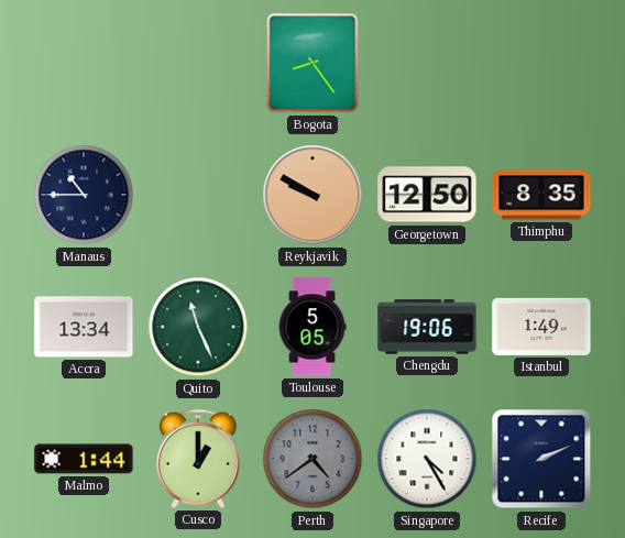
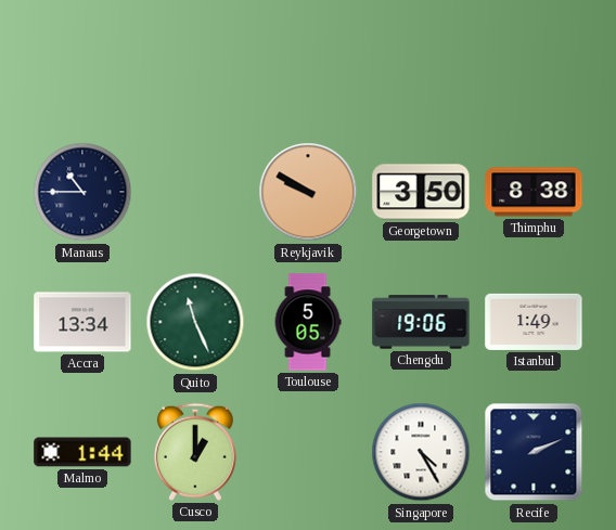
Bogota: 8:24 -> none
Georgetown: 12:50 -> 3:50
Thimphu: 8:35 -> 8:38
Perth: 4:39 -> none
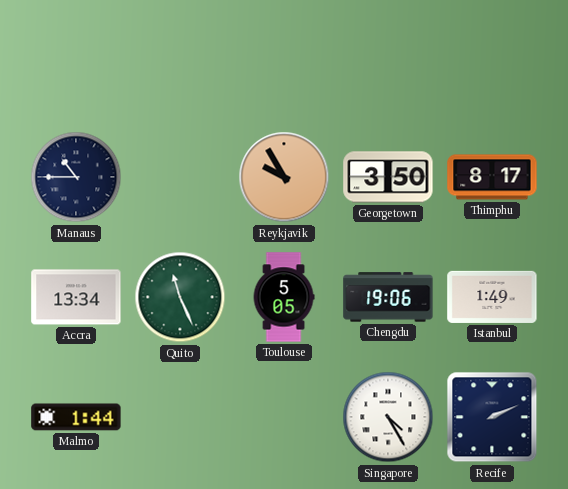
Reykjavik: 9:50 -> 9:55
Thimphu: 8:38 -> 8:17
Cusco: 1:00 -> none
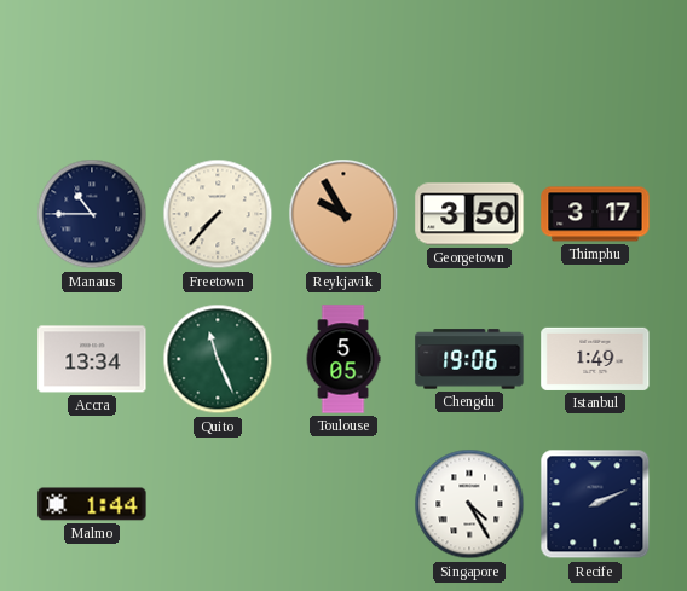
Freetown: none -> 7:37
Thimphu: 8:17 -> 3:17
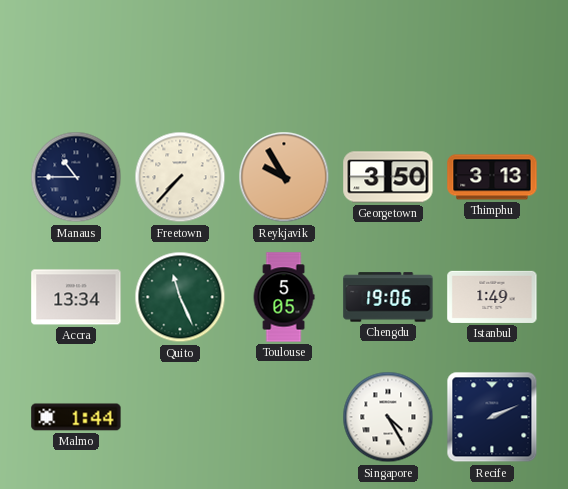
Thimphu: 3:17 -> 3:13
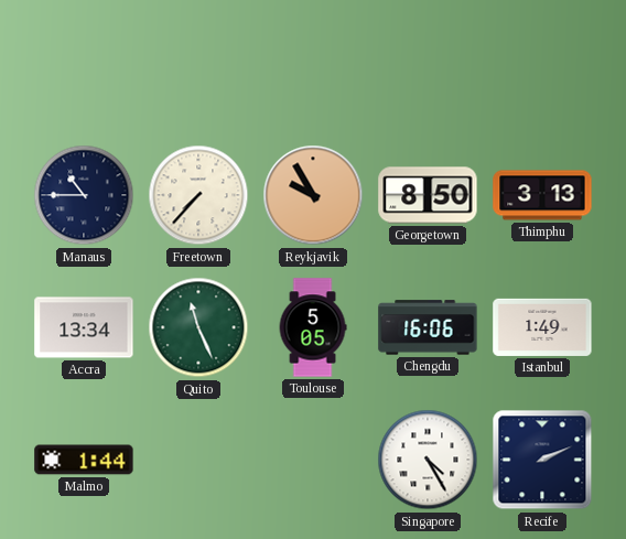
Georgetown: 3:50 -> 8:50
Chengdu: 19:06 -> 16:06
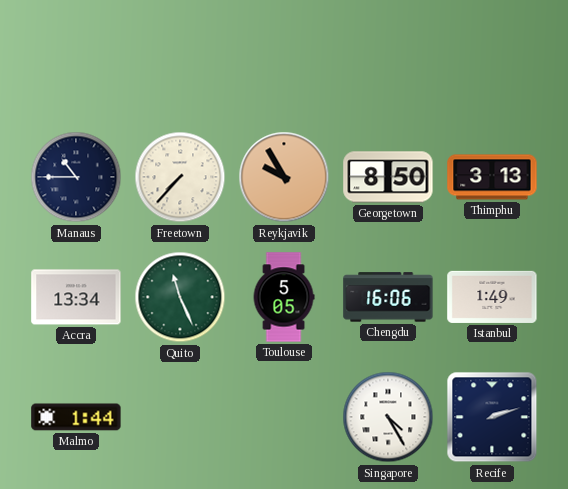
Recife: 2:11 -> 2:12
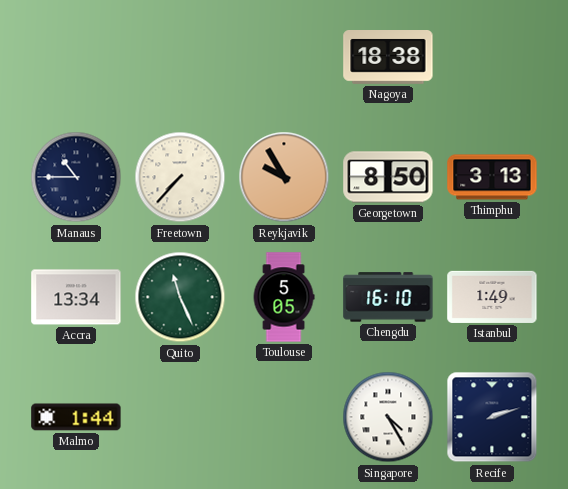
Nagoya: none -> 18:38
Chengdu: 16:06 -> 16:10
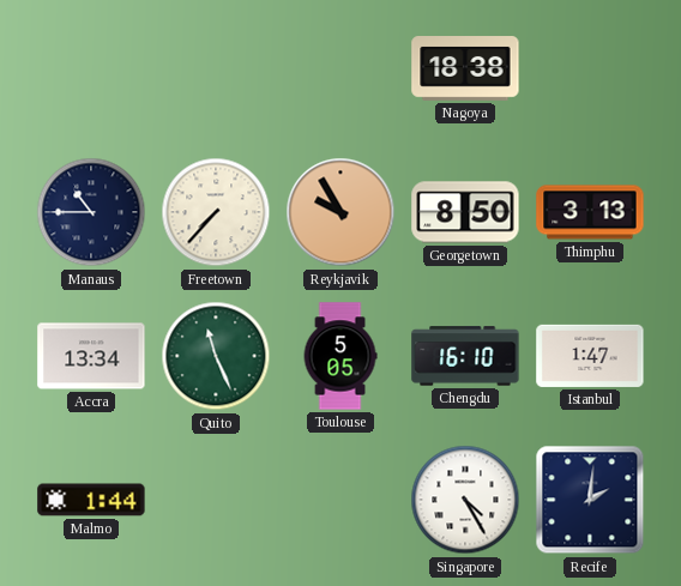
Istanbul: 1:49 -> 1:47
Recife: 2:12 -> 2:01
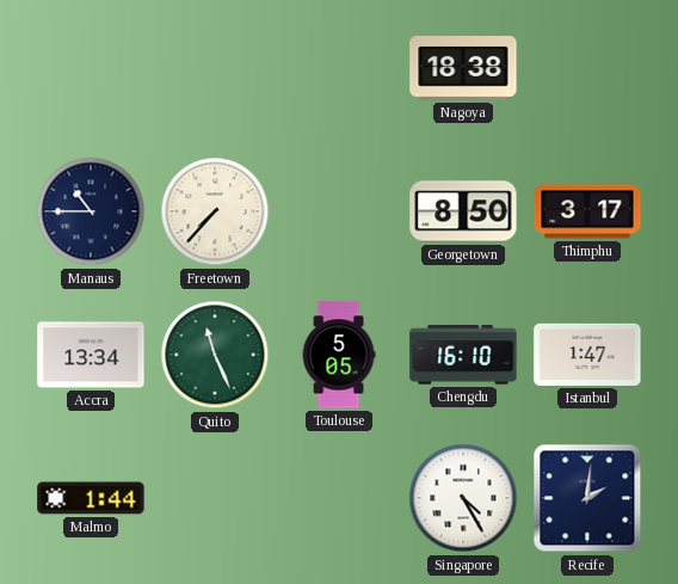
Reykjavik: 9:55 -> none
Thimphu: 3:13 -> 3:17
